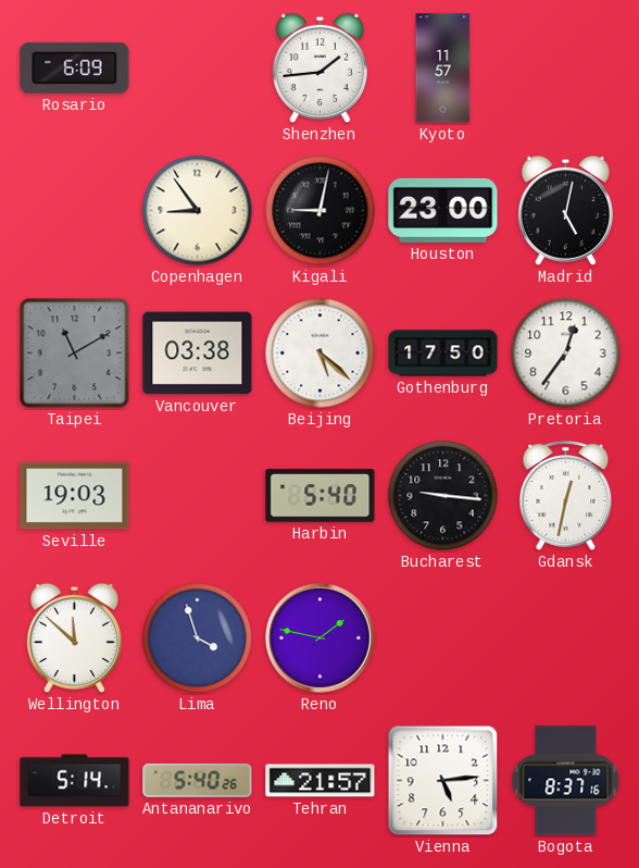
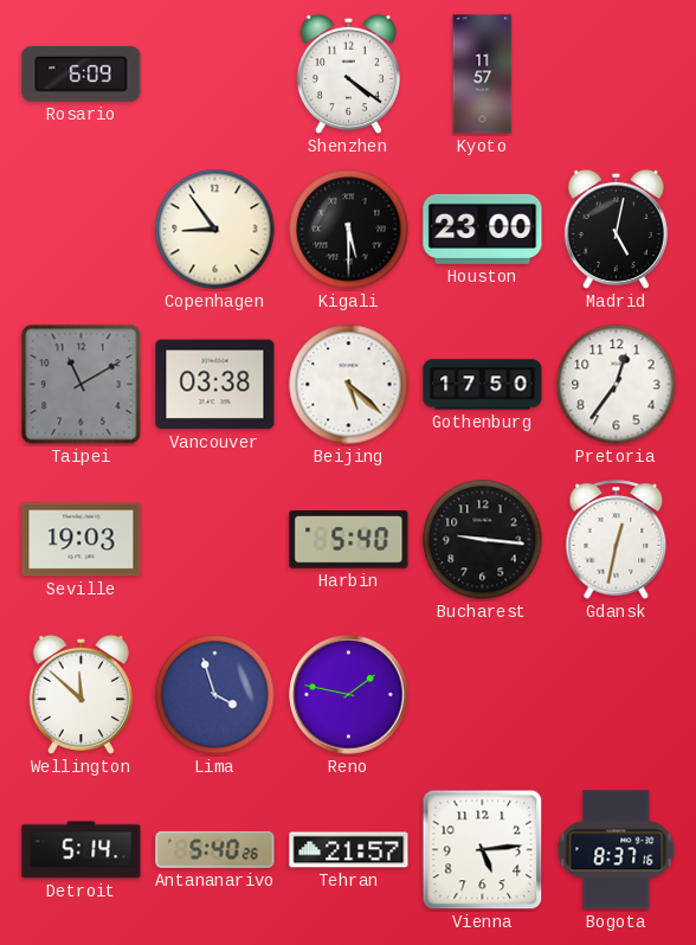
Shenzhen: 1:44 -> 4:21
Kigali: 9:02 -> 5:30
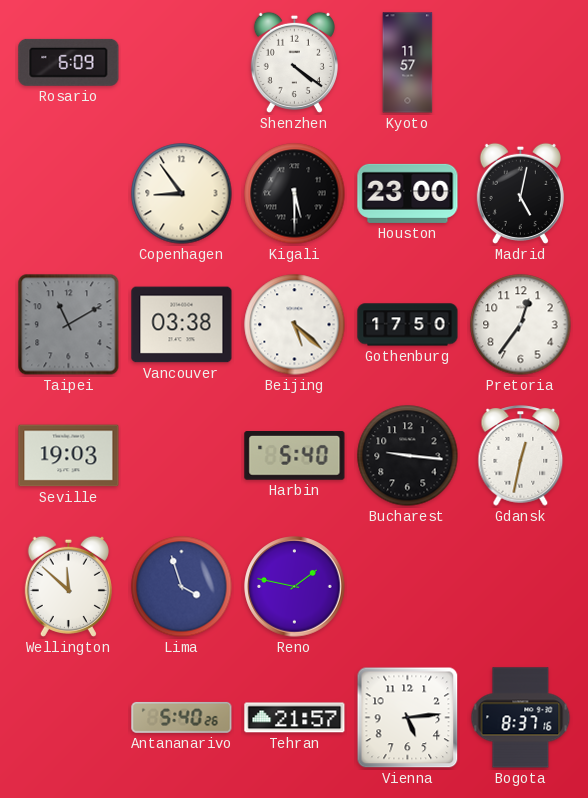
Detroit: 5:14 -> none
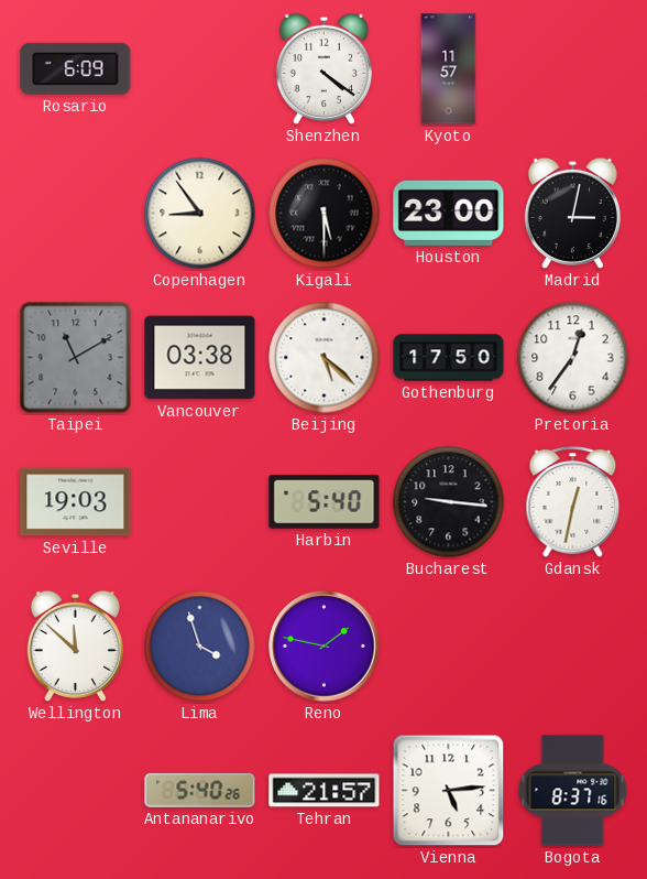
Madrid: 5:02 -> 3:02
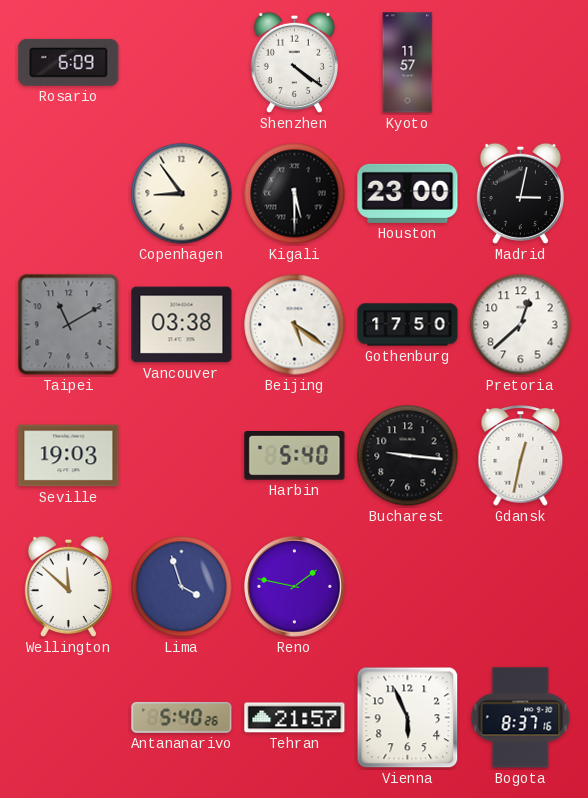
Beijing: 5:22 -> 5:21
Pretoria: 12:36 -> 12:38
Vienna: 5:14 -> 5:56
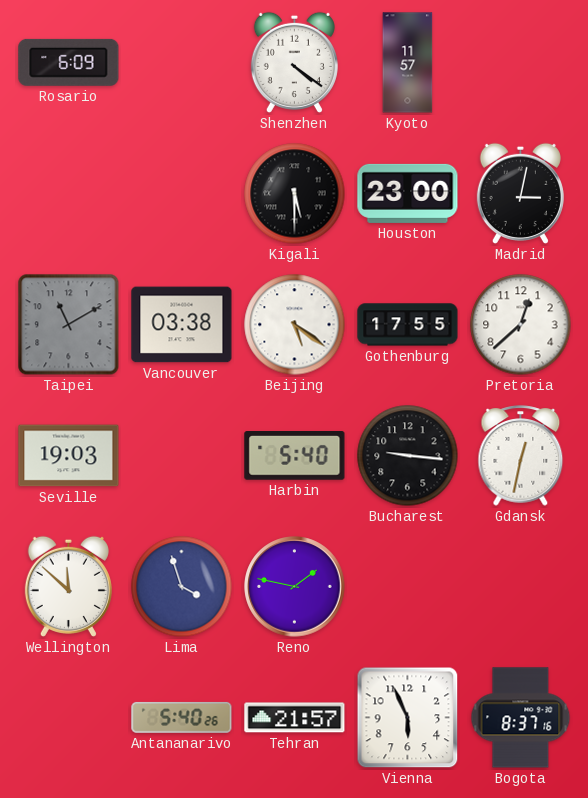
Copenhagen: 8:54 -> none
Gothenburg: 17:50 -> 17:55
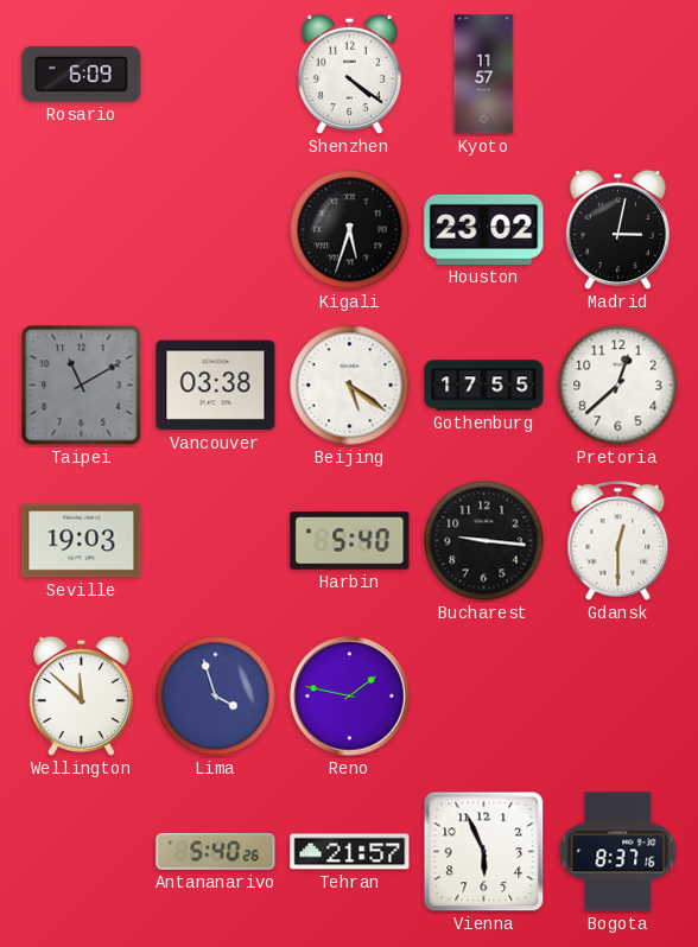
Kigali: 5:30 -> 5:33
Houston: 23:00 -> 23:02
Gdansk: 12:32 -> 12:30
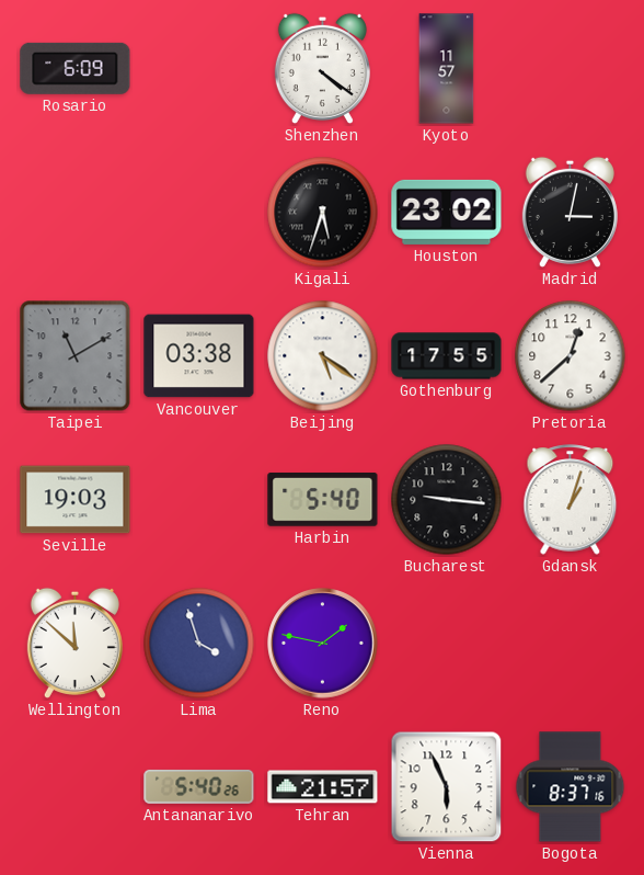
Gdansk: 12:30 -> 1:03
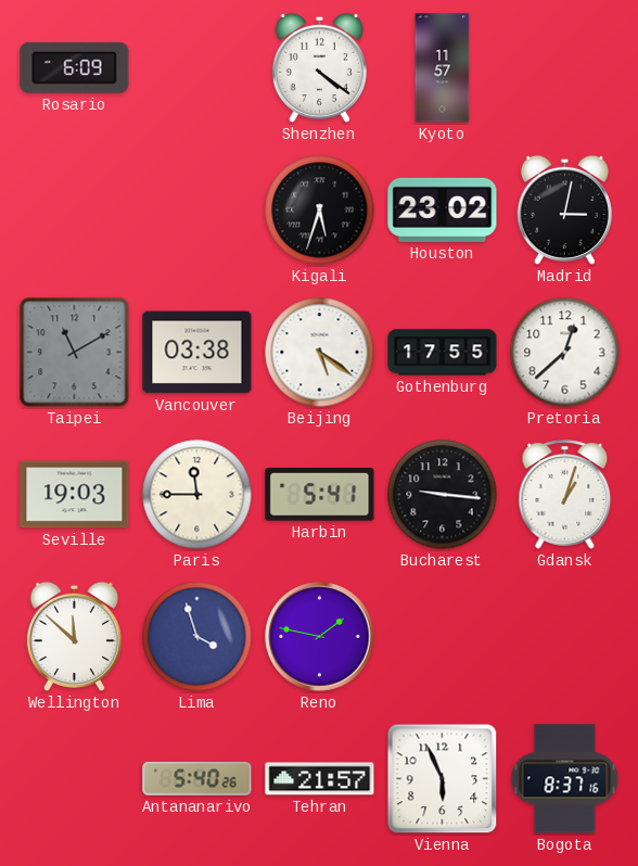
Paris: none -> 11:45
Harbin: 5:40 -> 5:41
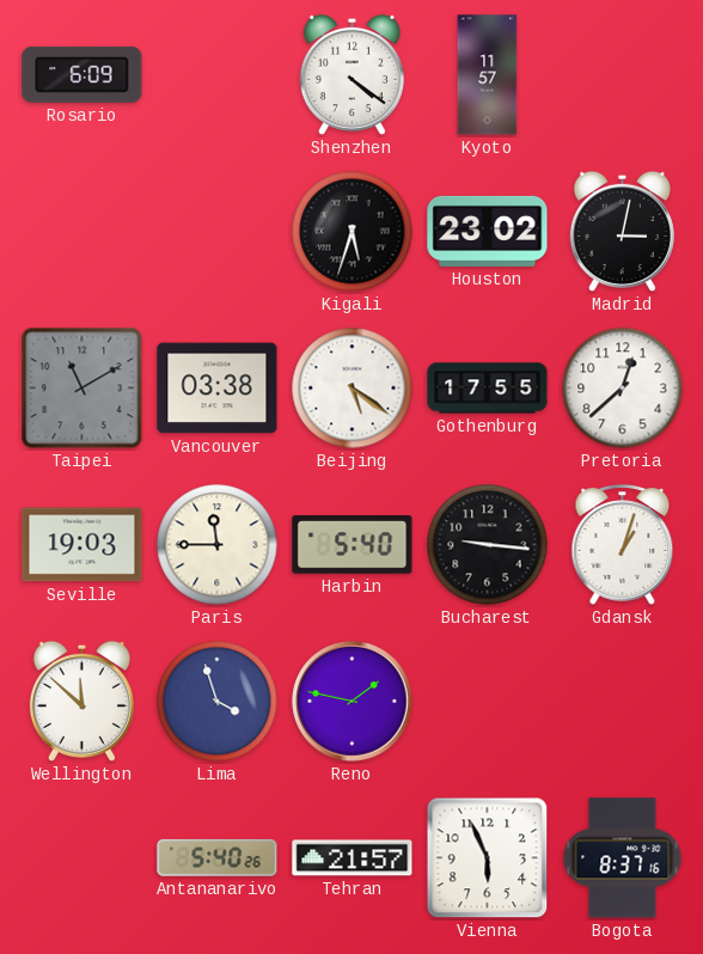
Harbin: 5:41 -> 5:40
